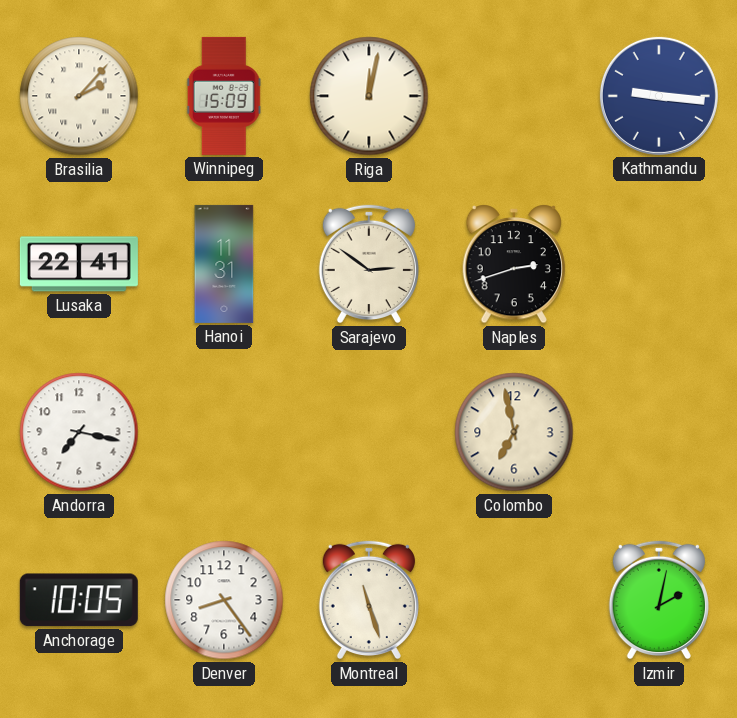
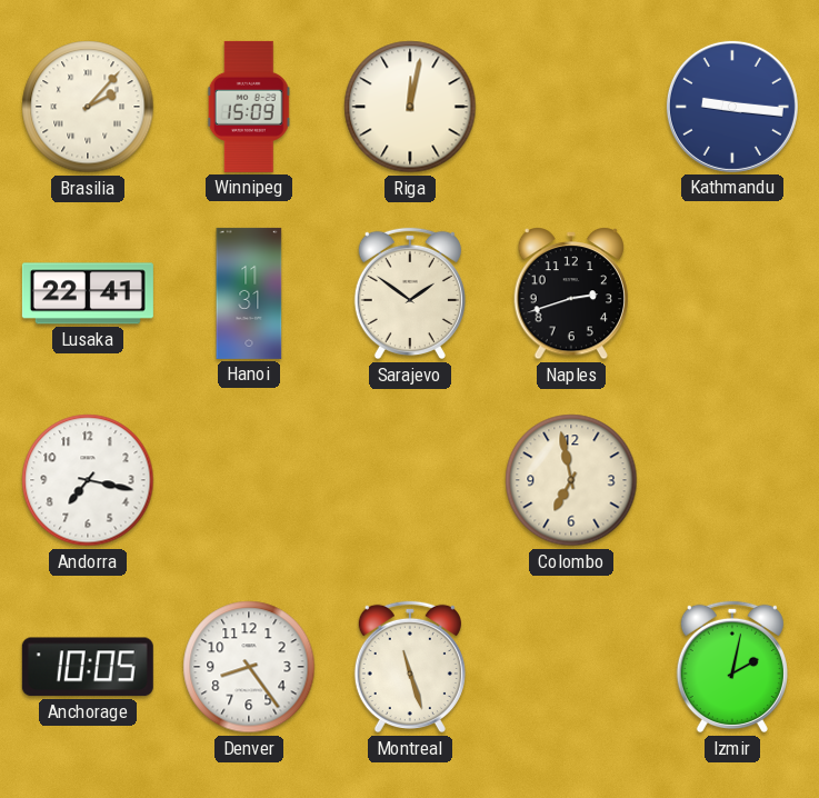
Sarajevo: 2:51 -> 1:51
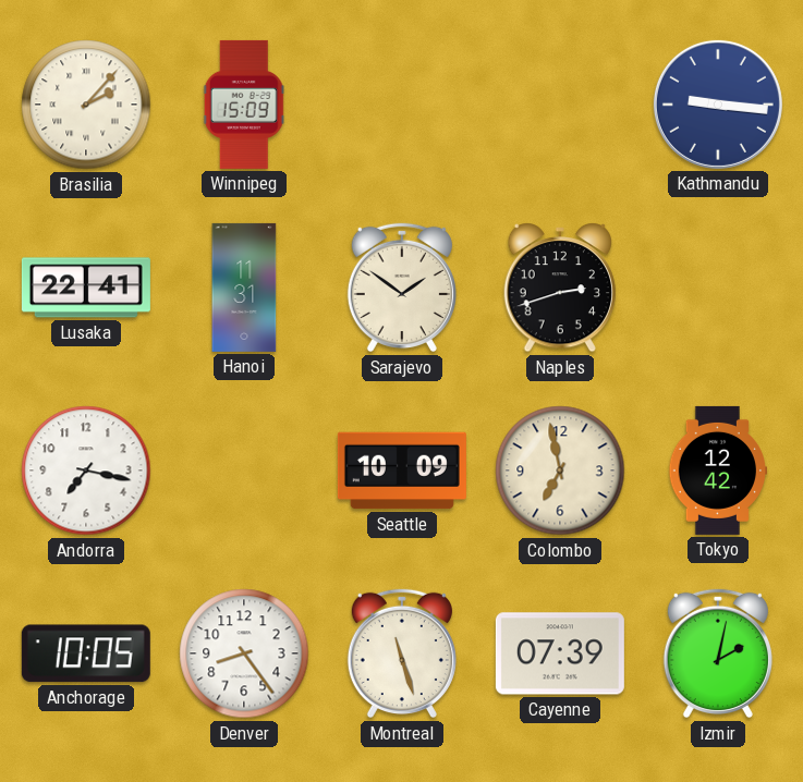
Riga: 12:02 -> none
Seattle: none -> 10:09
Tokyo: none -> 12:42
Cayenne: none -> 07:39
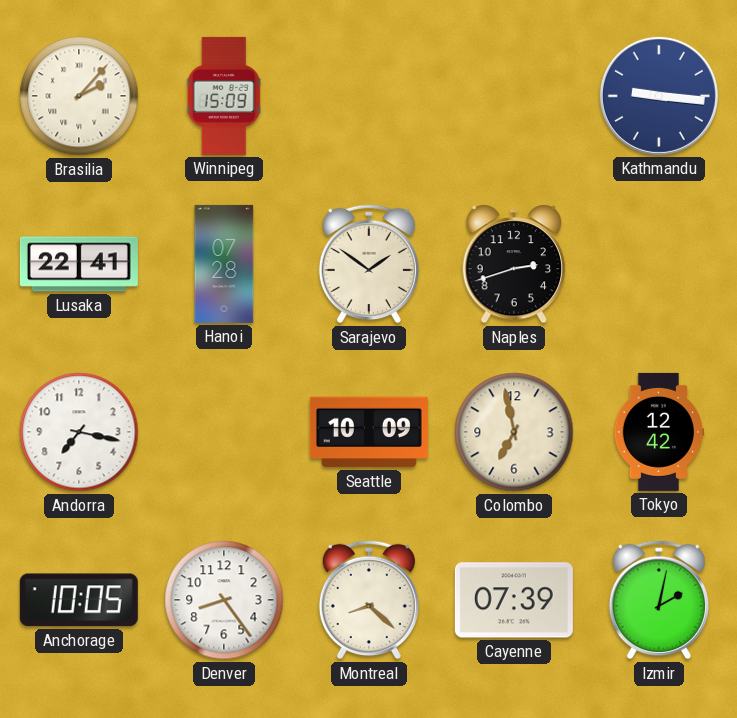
Hanoi: 11:31 -> 07:28
Montreal: 11:27 -> 8:22
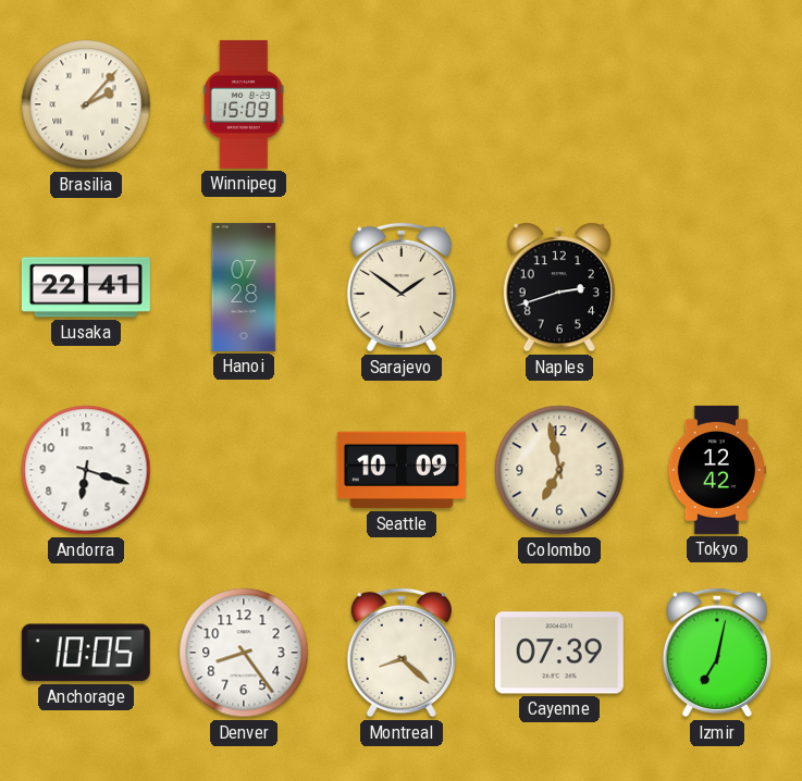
Kathmandu: 9:16 -> none
Andorra: 7:17 -> 6:18
Izmir: 2:02 -> 7:02
